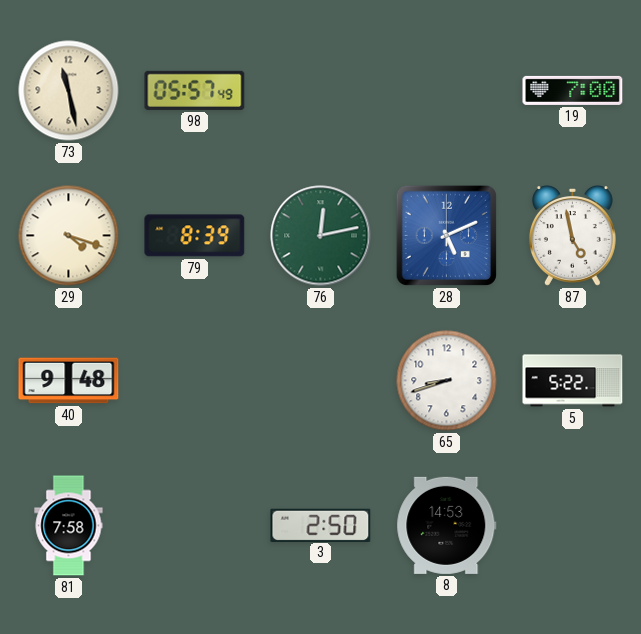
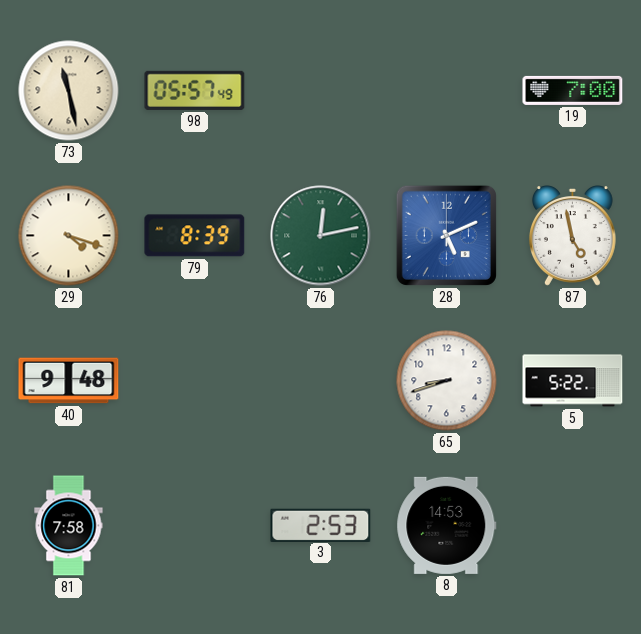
3: 2:50 -> 2:53
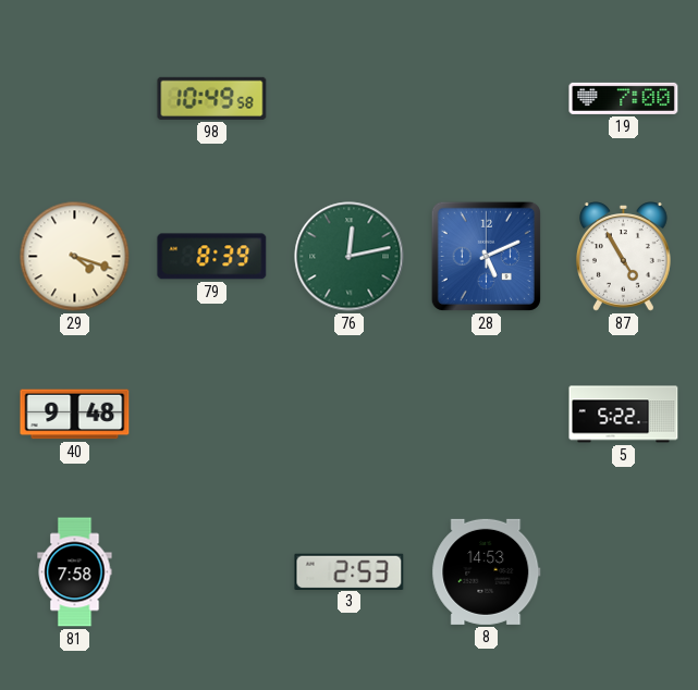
73: 11:28 -> none
98: 05:57 -> 10:49
87: 4:58 -> 4:55
65: 8:42 -> none
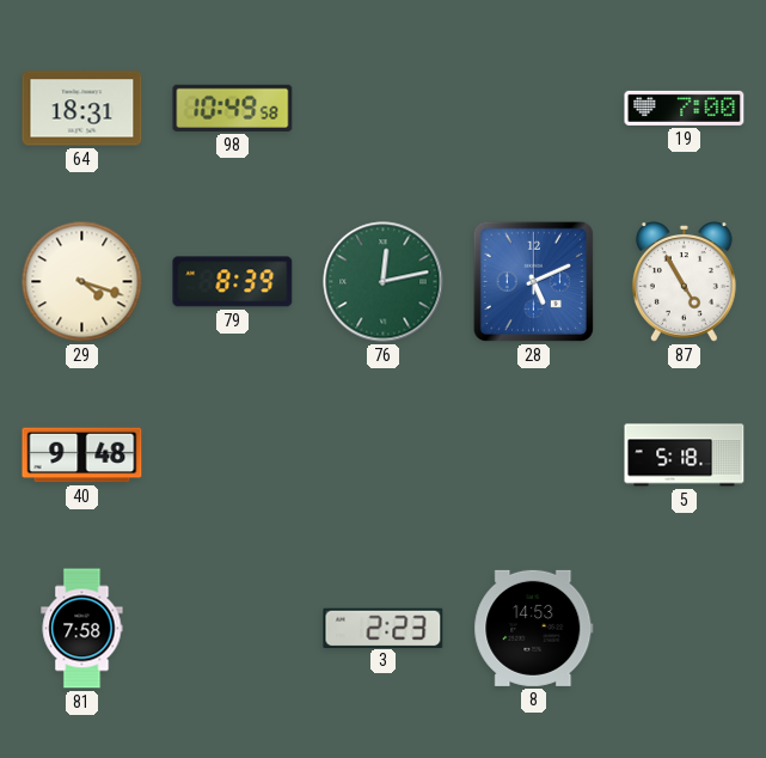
64: none -> 18:31
5: 5:22 -> 5:18
3: 2:53 -> 2:23
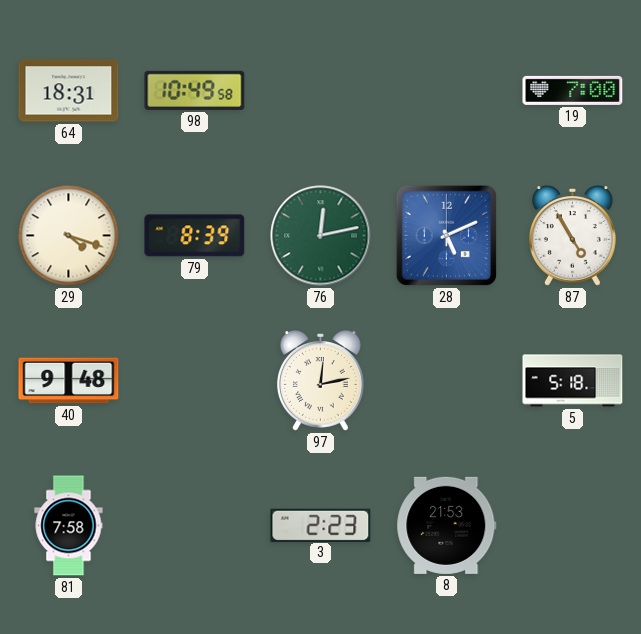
97: none -> 12:13
8: 14:53 -> 21:53
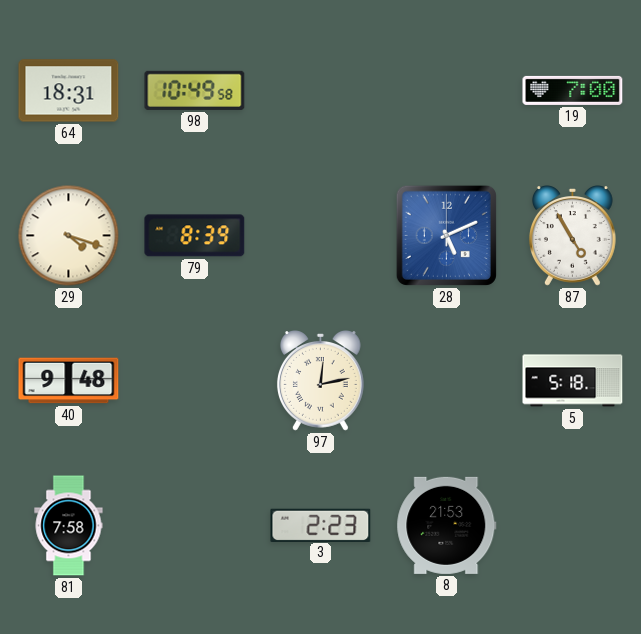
76: 12:13 -> none
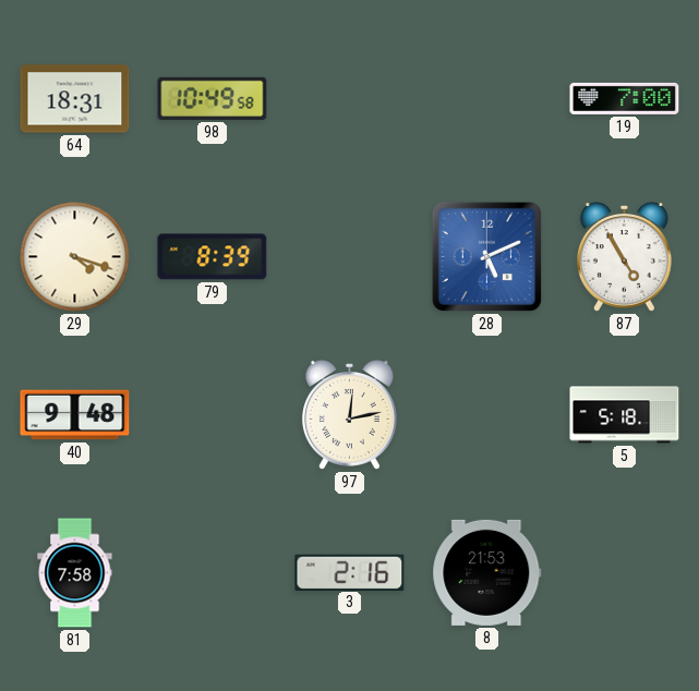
3: 2:23 -> 2:16
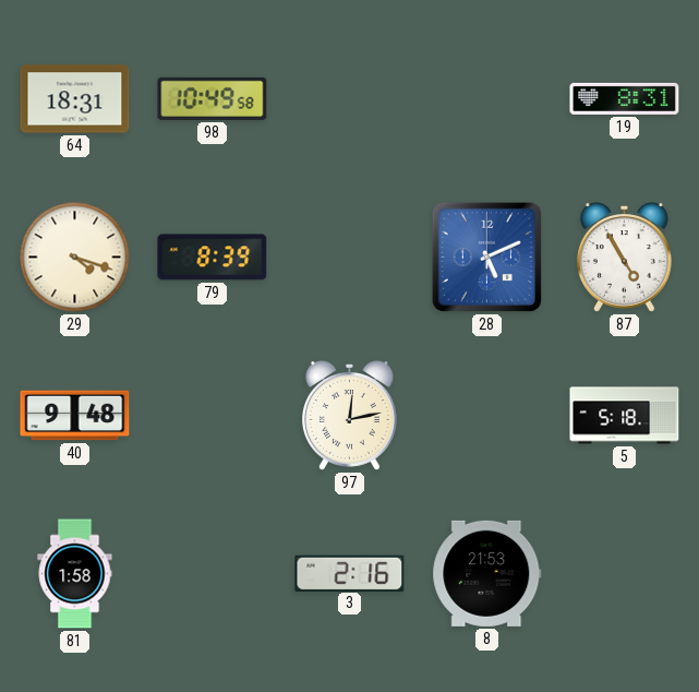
19: 7:00 -> 8:31
81: 7:58 -> 1:58
